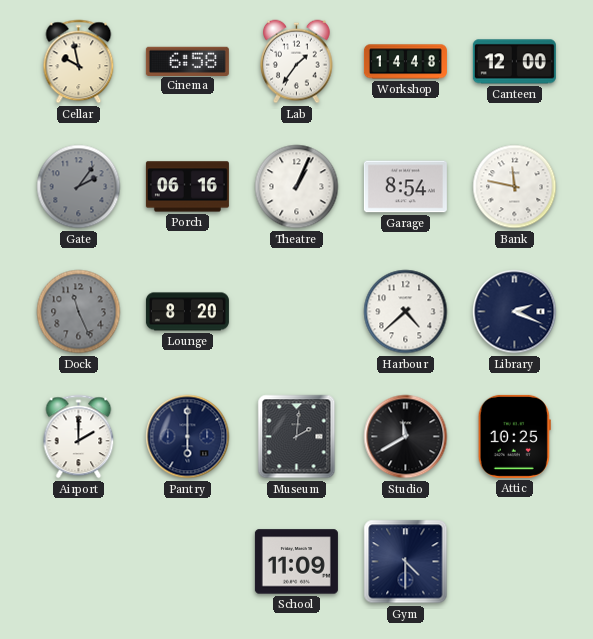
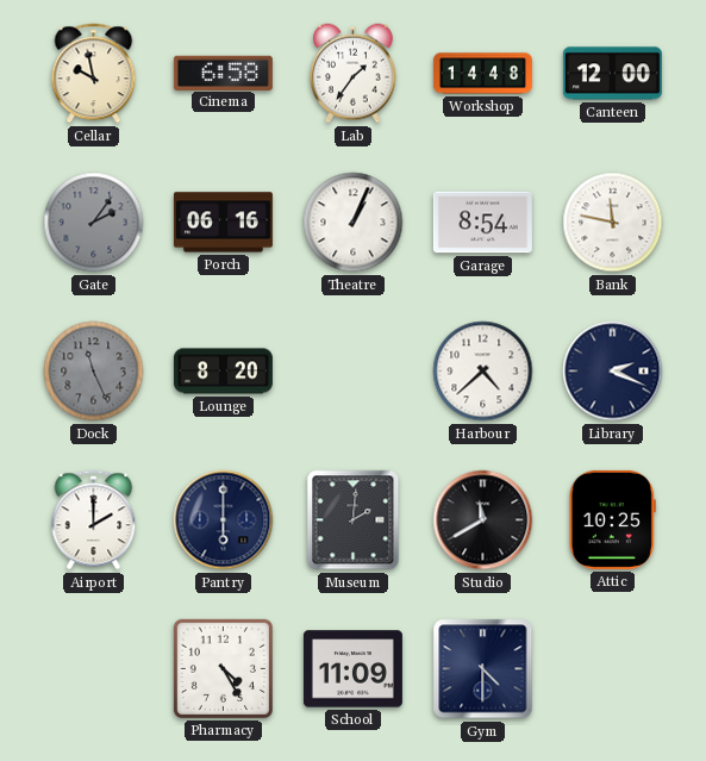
Pharmacy: none -> 4:25
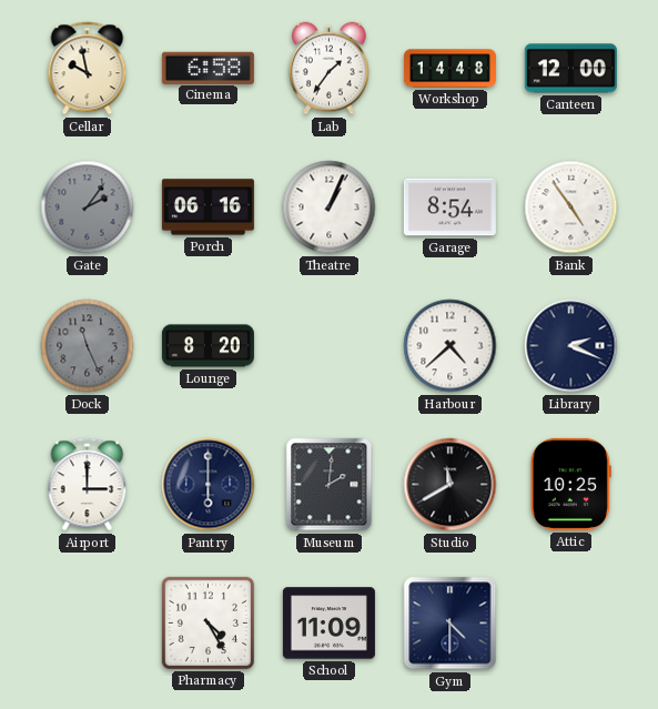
Bank: 11:47 -> 4:54
Airport: 2:00 -> 3:00
